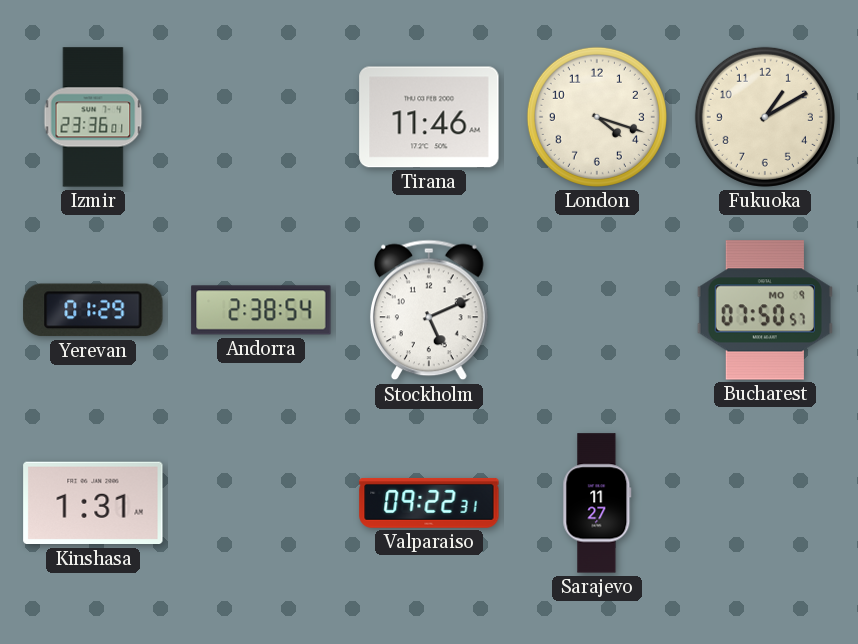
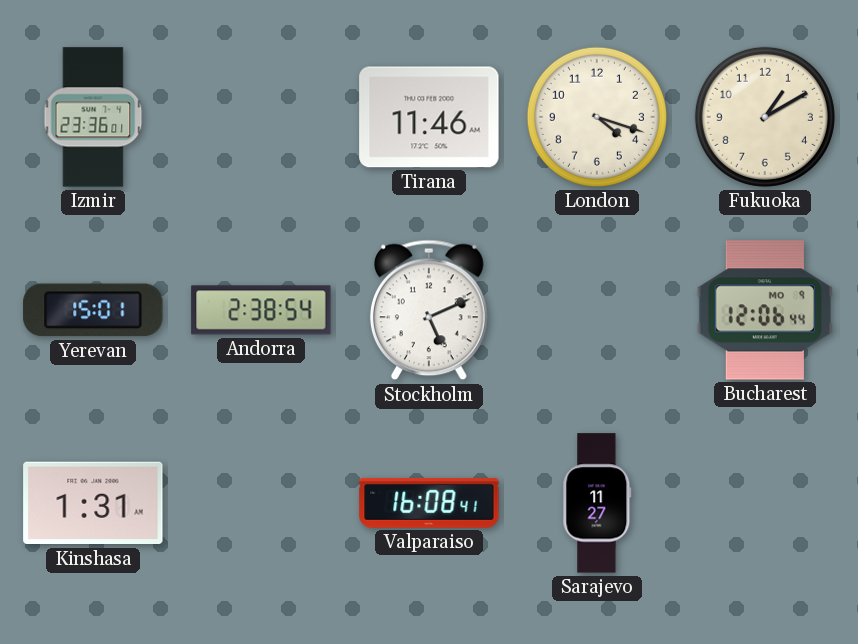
Yerevan: 01:29 -> 15:01
Bucharest: 07:50 -> 12:06
Valparaiso: 09:22 -> 16:08
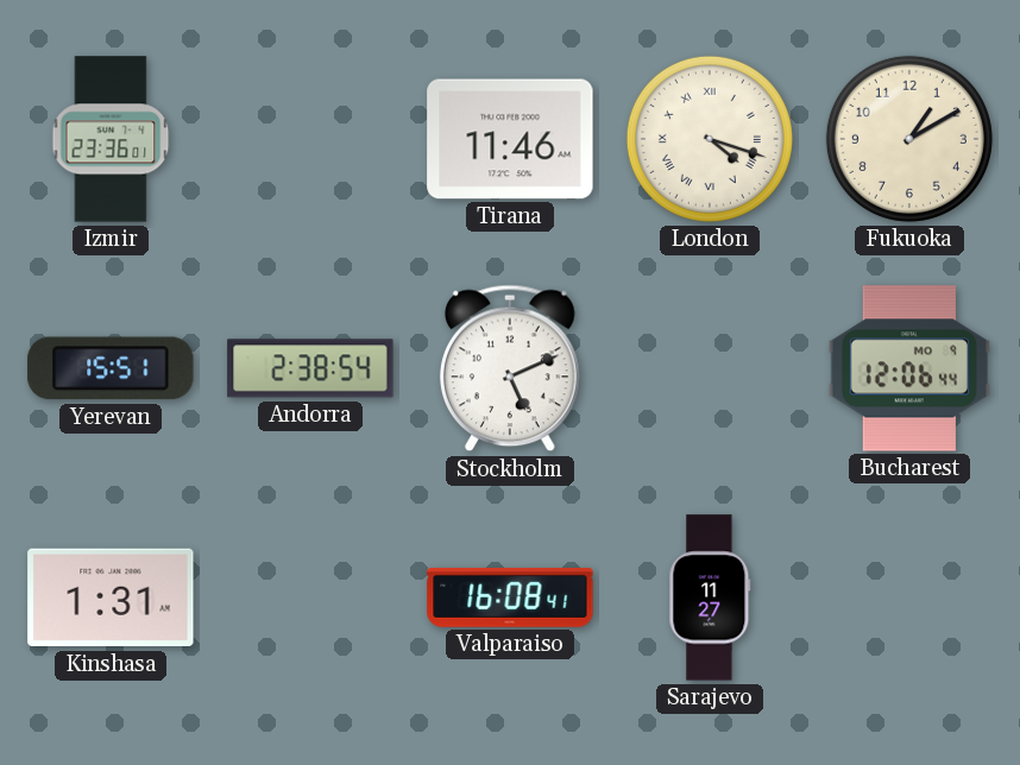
London numerals: Arabic -> Roman
Yerevan: 15:01 -> 15:51
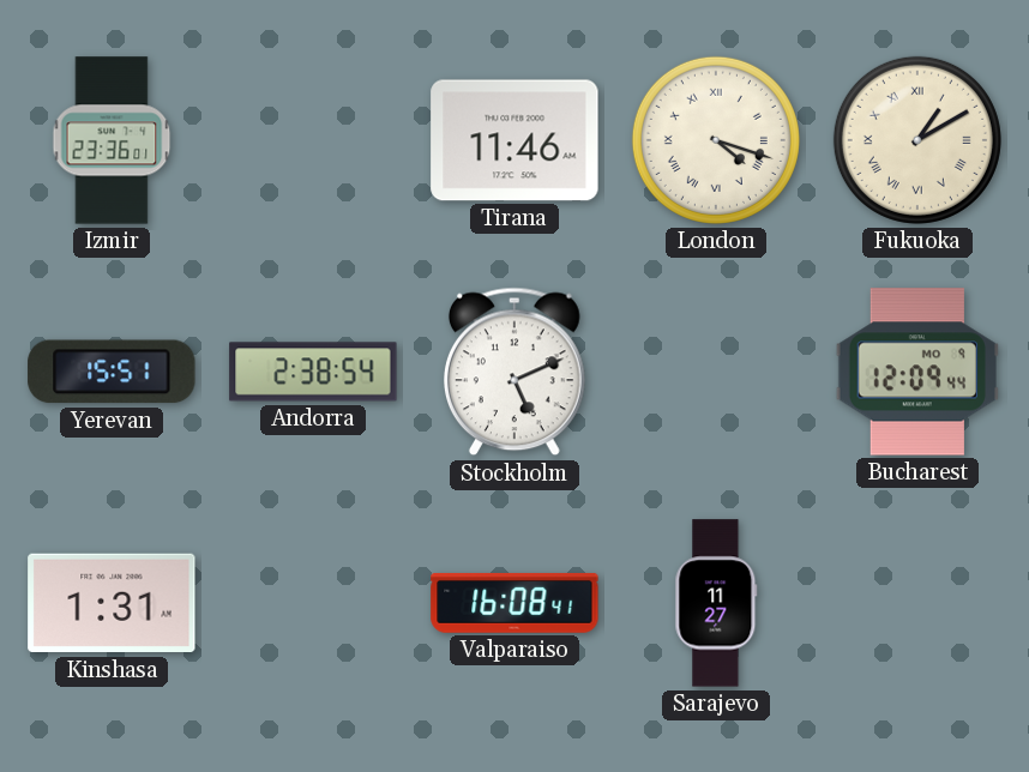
Fukuoka numerals: Arabic -> Roman
Bucharest: 12:06 -> 12:09
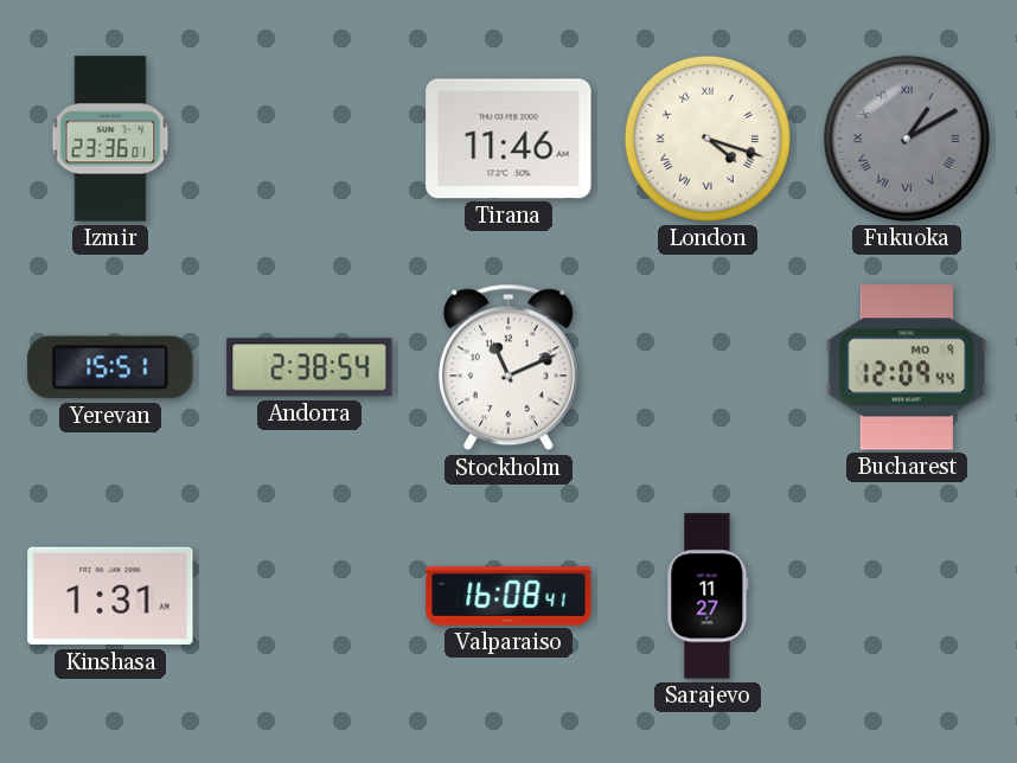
Fukuoka dial: cream -> grey
Stockholm: 5:11 -> 11:11
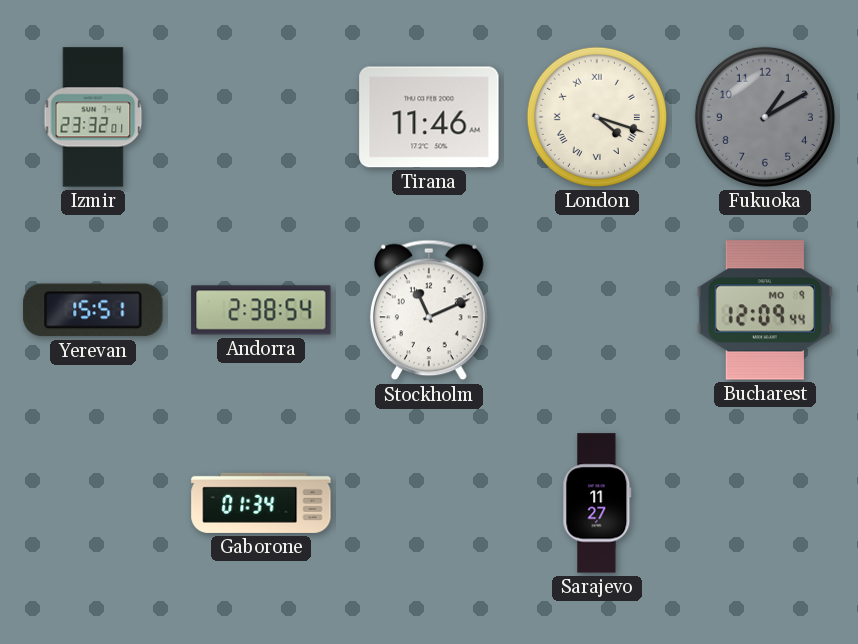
Izmir: 23:36 -> 23:32
Fukuoka numerals: Roman -> Arabic
Kinshasa: 1:31 -> none
Gaborone: none -> 01:34
Valparaiso: 16:08 -> none
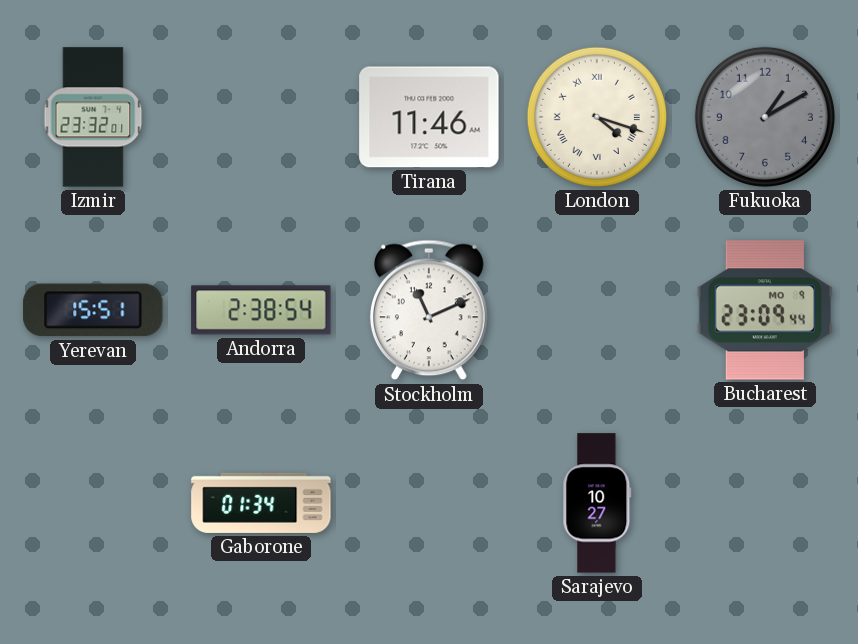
Bucharest: 12:09 -> 23:09
Sarajevo: 11:27 -> 10:27
